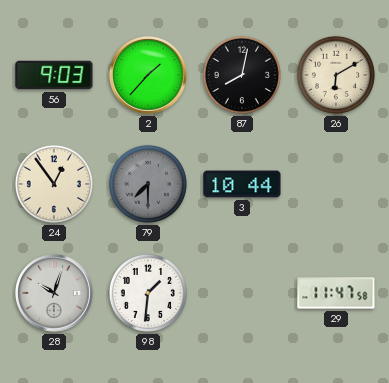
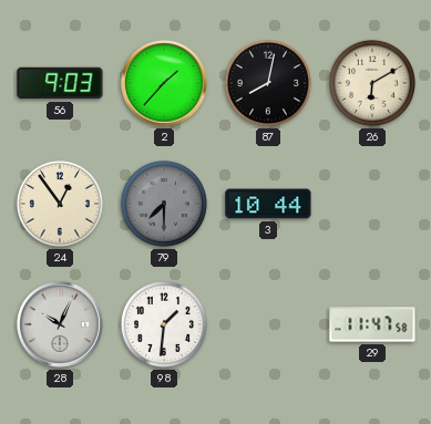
28: 10:03 -> 10:04
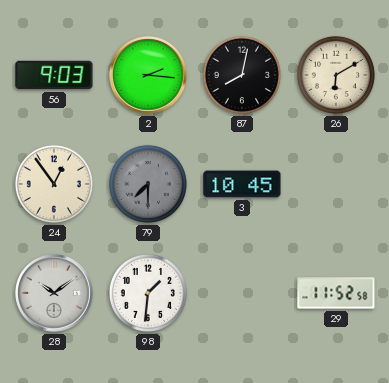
2: 1:37 -> 2:16
3: 10:44 -> 10:45
28: 10:04 -> 10:09
29: 11:47 -> 11:52
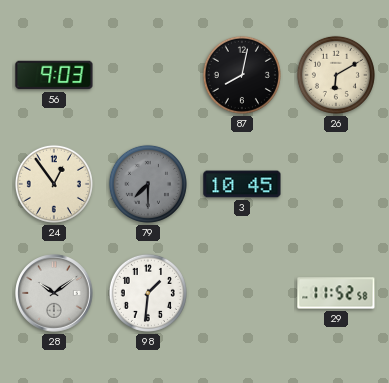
2: 2:16 -> none
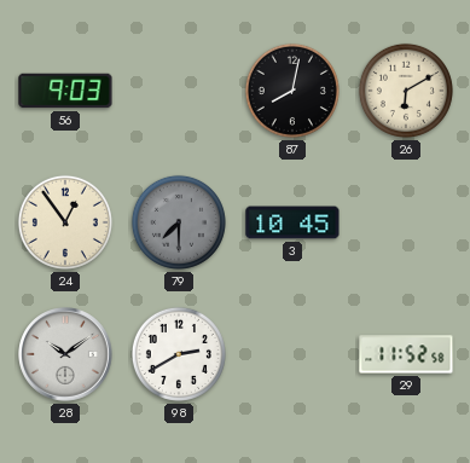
98: 1:31 -> 2:40
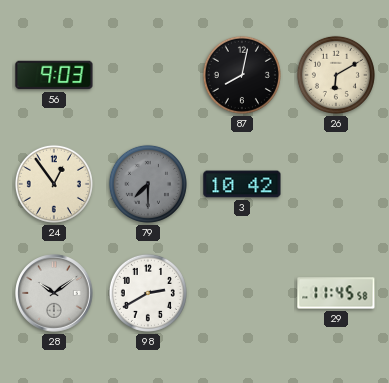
3: 10:45 -> 10:42
29: 11:52 -> 11:45
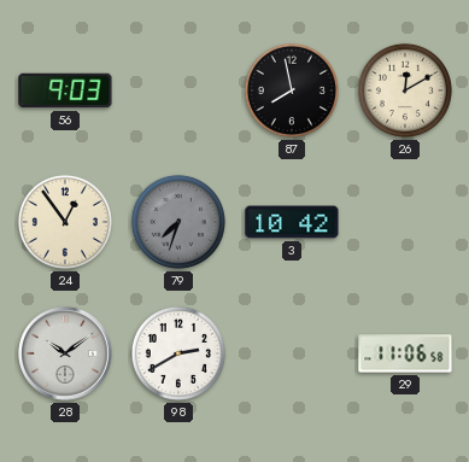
87: 8:02 -> 7:58
26: 6:10 -> 12:10
79: 7:30 -> 7:33
29: 11:45 -> 11:06
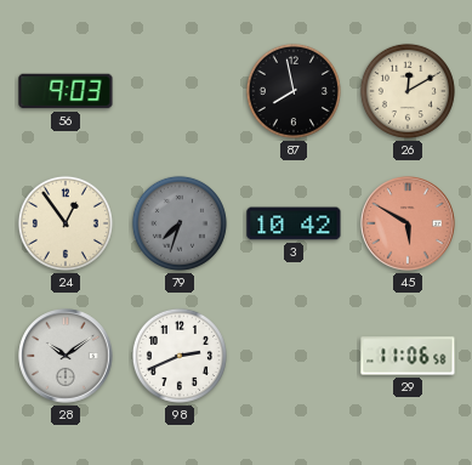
45: none -> 5:50
98: 2:40 -> 2:41
